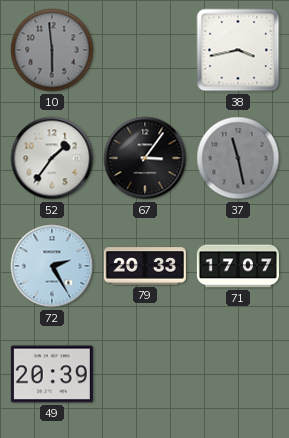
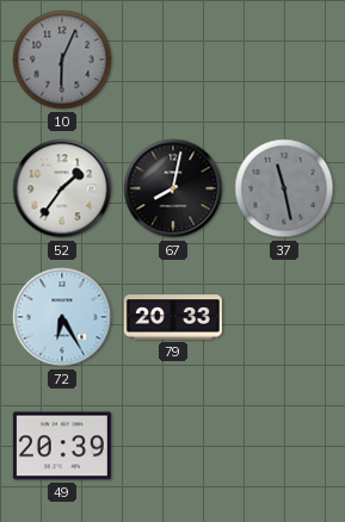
10: 5:59 -> 6:04
38: 3:43 -> none
67: 3:06 -> 8:02
72: 2:25 -> 6:25
71: 17:07 -> none
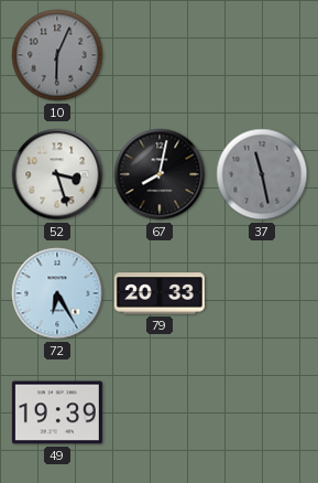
52: 1:36 -> 3:27
49: 20:39 -> 19:39
